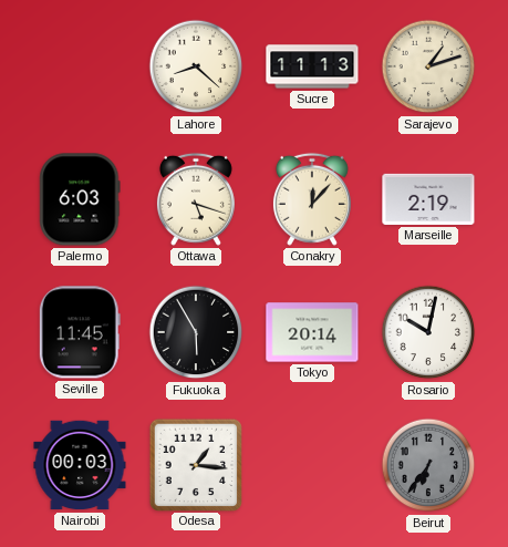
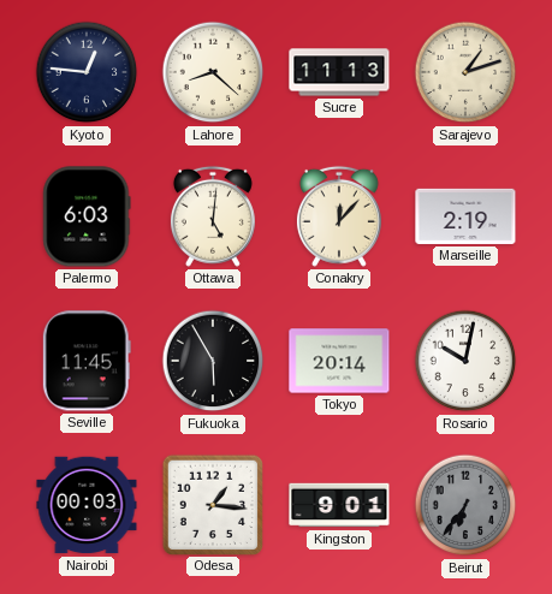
Kyoto: none -> 12:46
Ottawa: 5:18 -> 5:01
Kingston: none -> 9:01
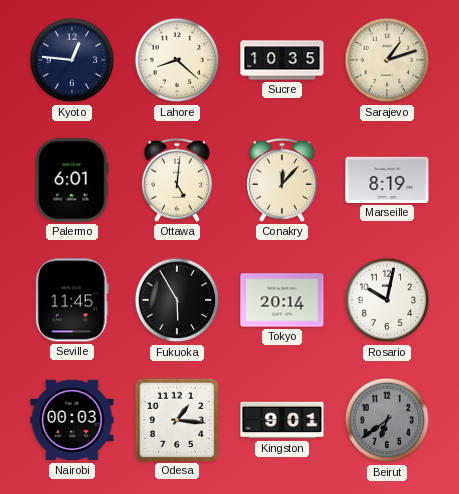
Sucre: 11:13 -> 10:35
Palermo: 6:03 -> 6:01
Marseille: 2:19 -> 8:19
Beirut: 6:36 -> 6:39
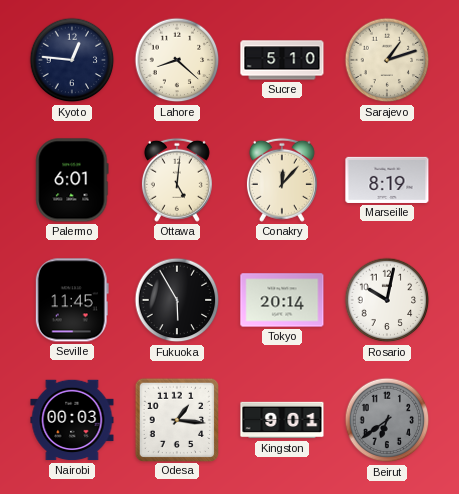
Sucre: 10:35 -> 5:10
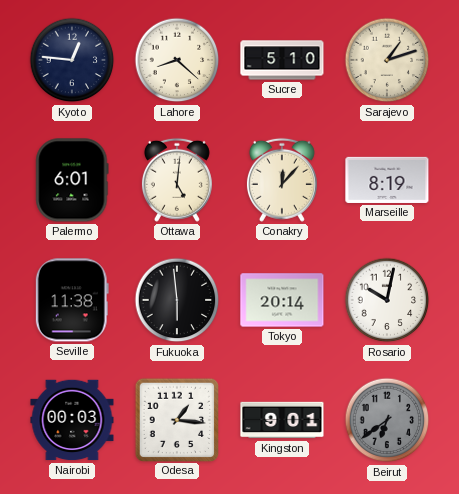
Seville: 11:45 -> 11:38
Fukuoka: 5:55 -> 5:59
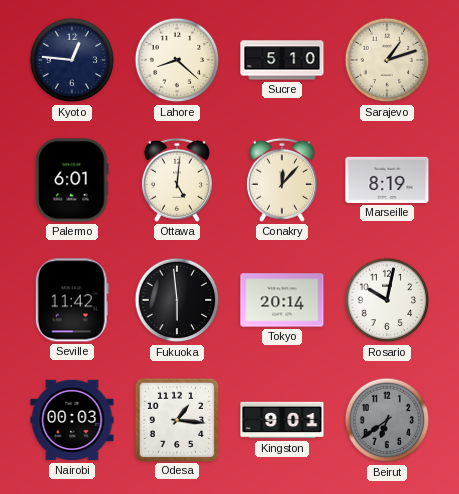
Seville: 11:38 -> 11:42
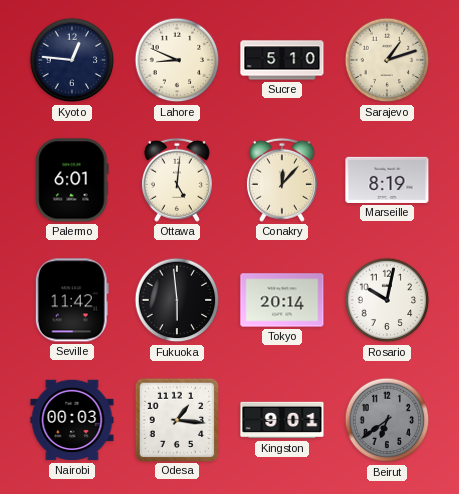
Lahore: 8:22 -> 8:49
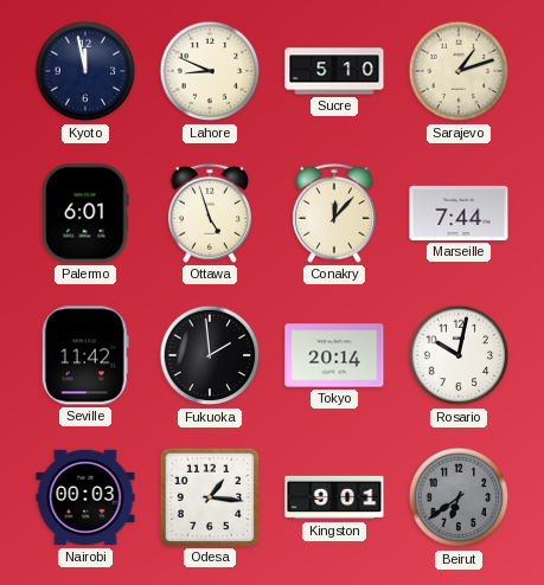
Kyoto: 12:46 -> 11:58
Ottawa: 5:01 -> 4:57
Marseille: 8:19 -> 7:44
Fukuoka: 5:59 -> 1:59
